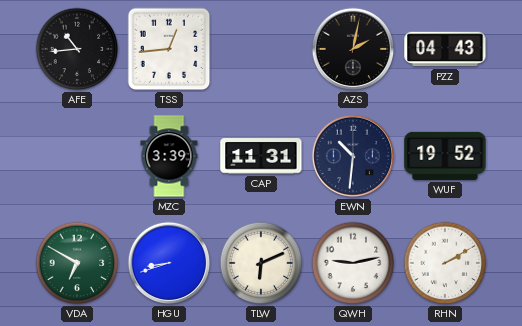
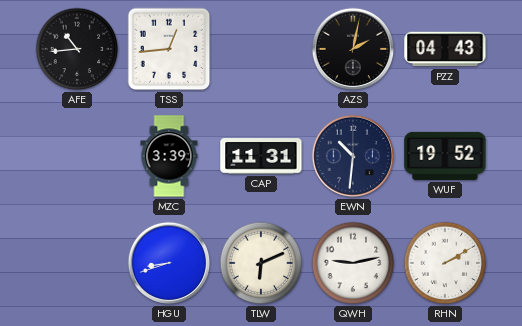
VDA: 6:50 -> none
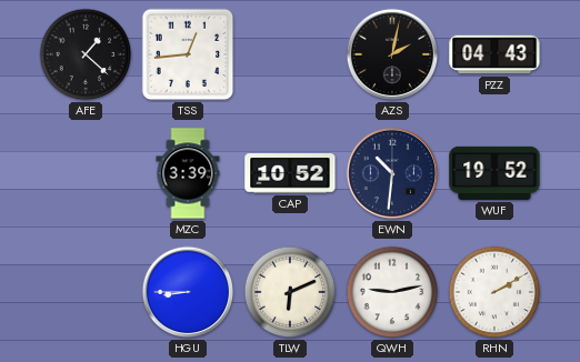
AFE: 10:44 -> 1:22
CAP: 11:31 -> 10:52
HGU: 8:42 -> 8:45
